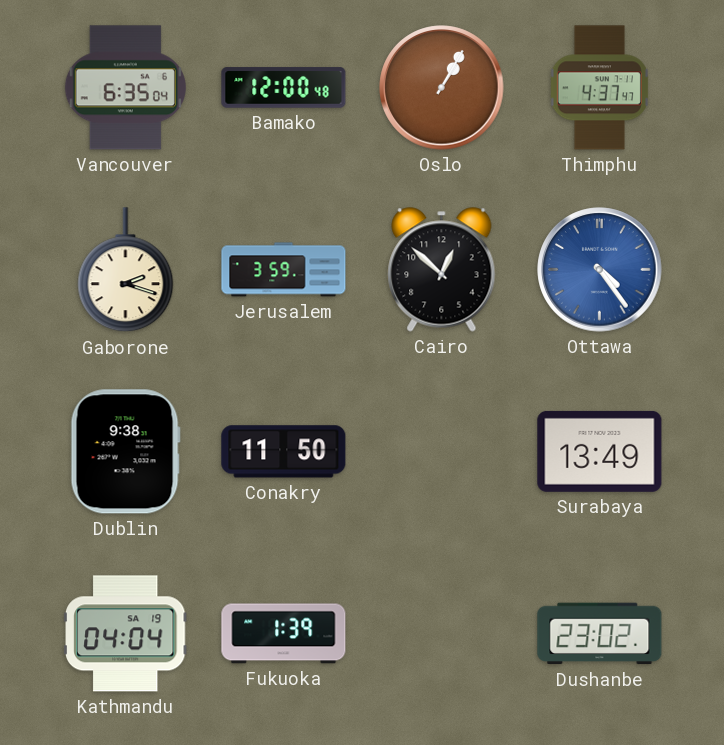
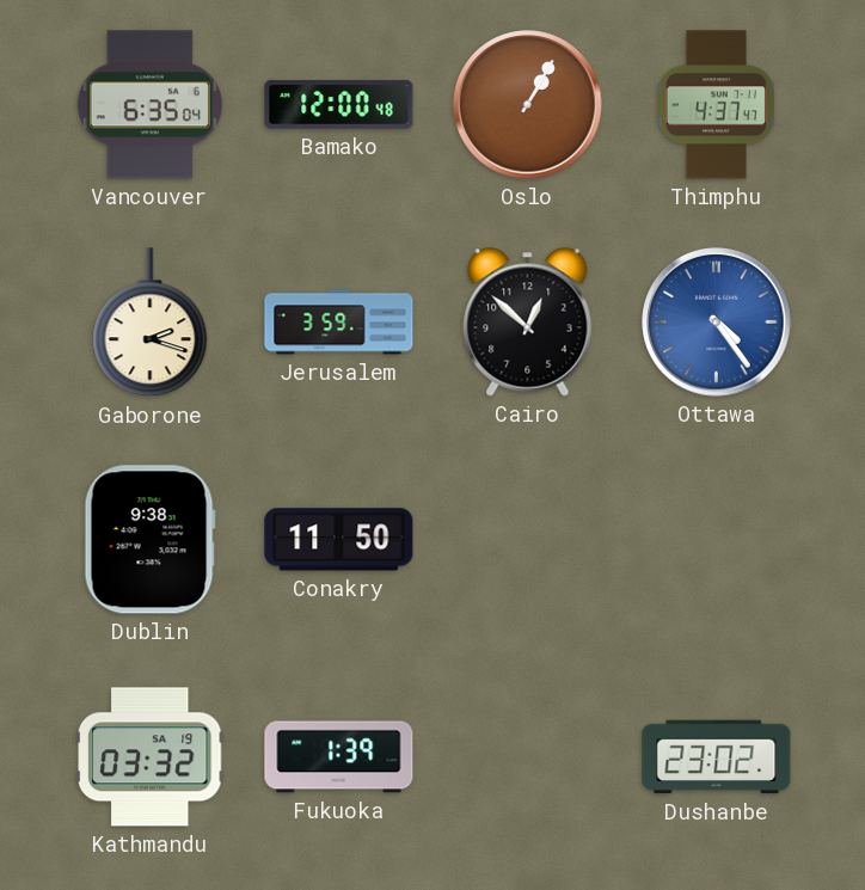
Surabaya: 13:49 -> none
Kathmandu: 04:04 -> 03:32
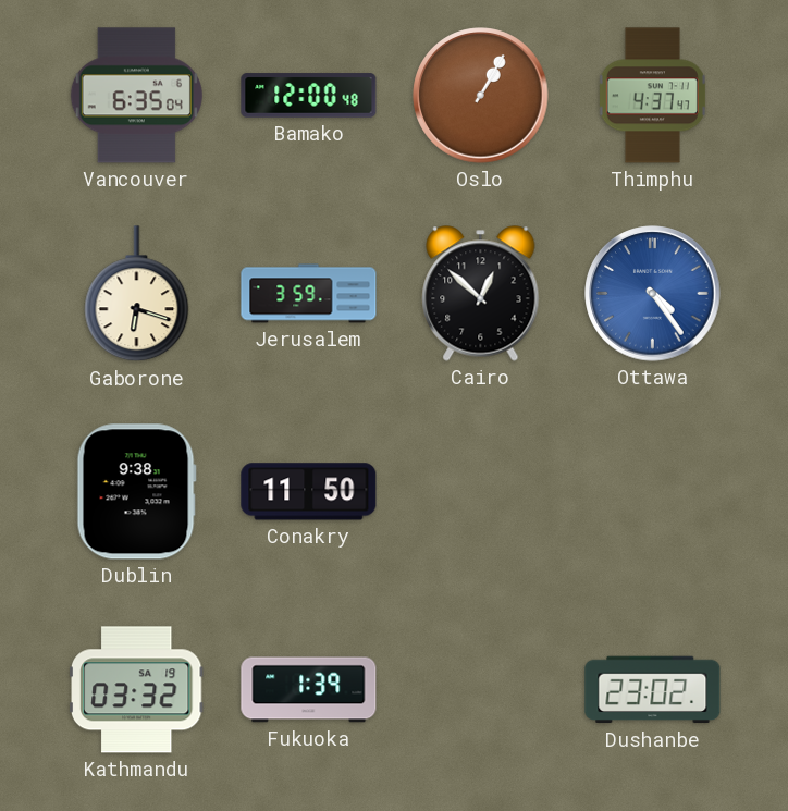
Gaborone: 2:18 -> 6:18
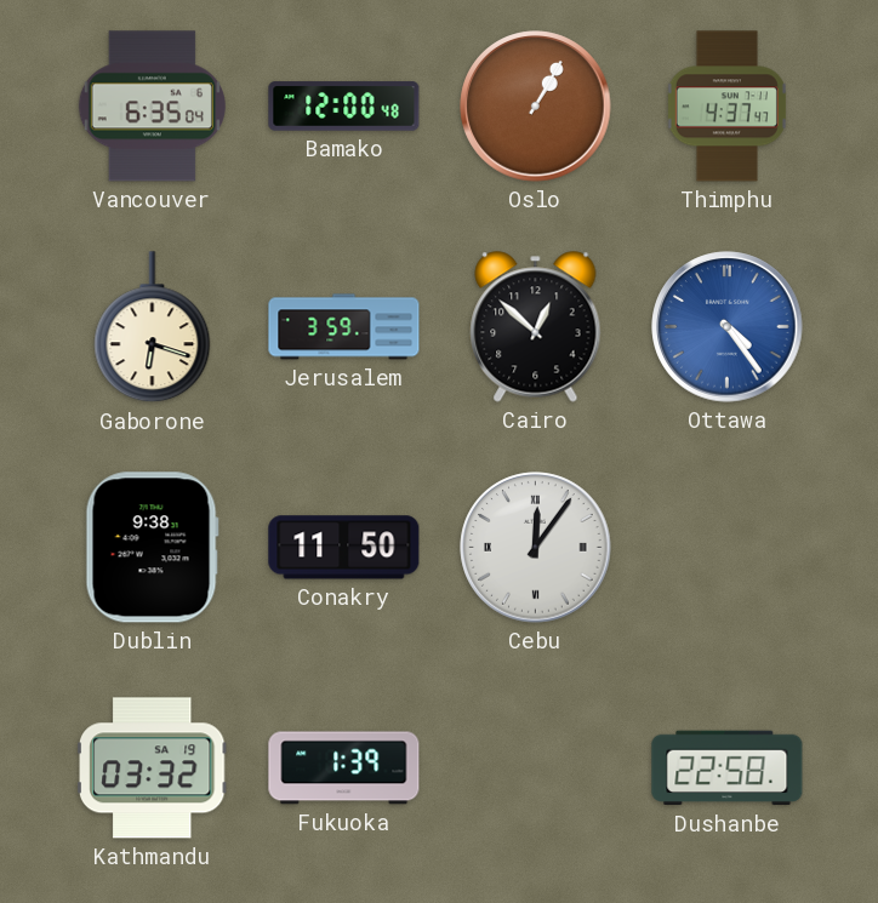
Cebu: none -> 12:06
Dushanbe: 23:02 -> 22:58
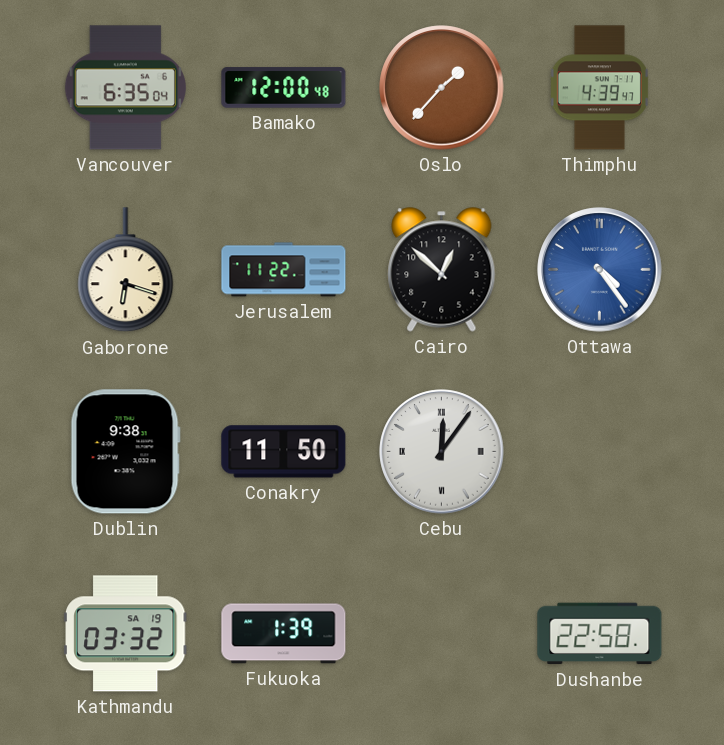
Oslo: 1:05 -> 1:37
Thimphu: 4:37 -> 4:39
Jerusalem: 3:59 -> 11:22
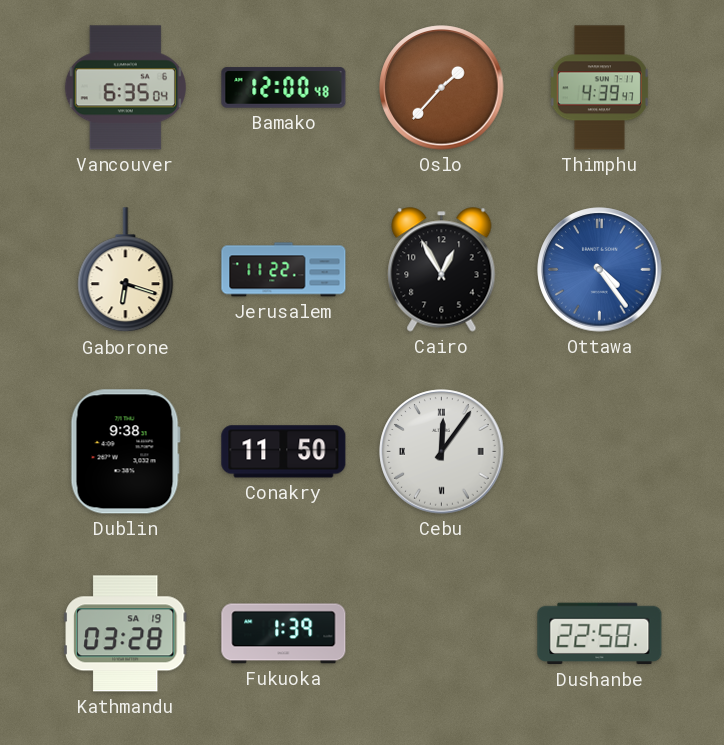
Cairo: 12:52 -> 12:55
Kathmandu: 03:32 -> 03:28
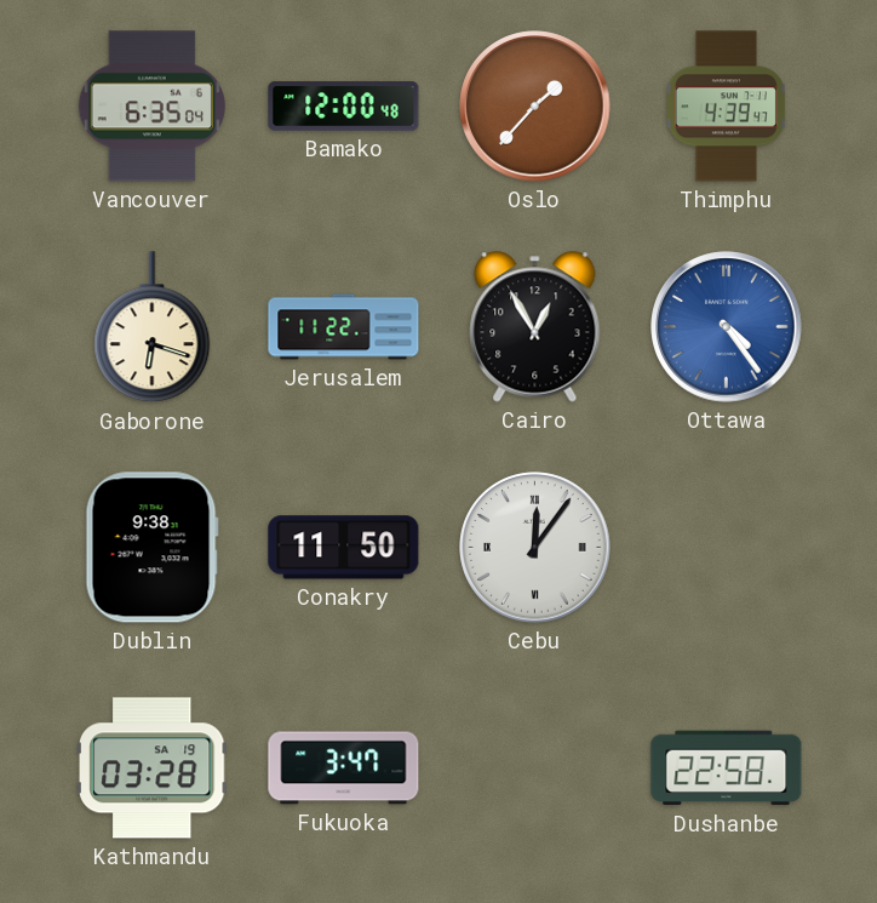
Fukuoka: 1:39 -> 3:47
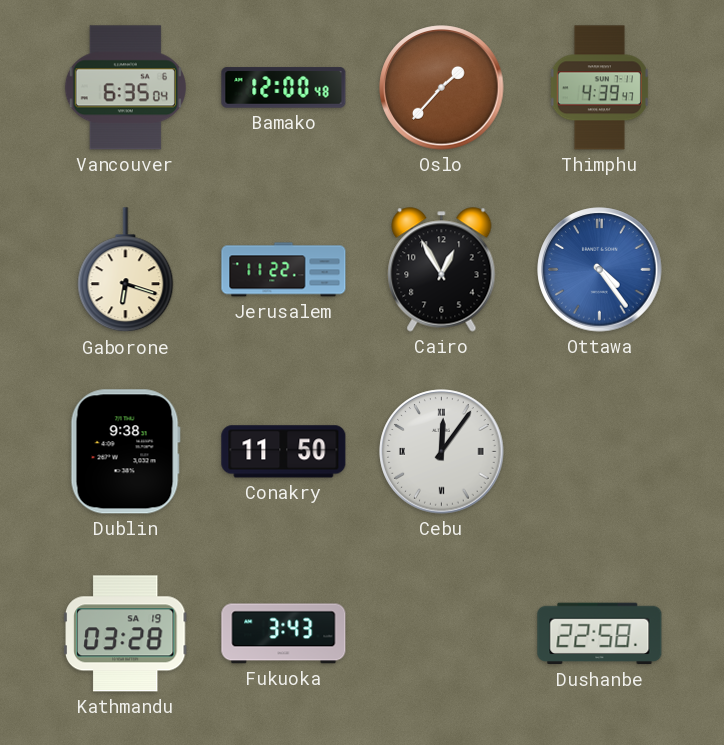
Fukuoka: 3:47 -> 3:43
